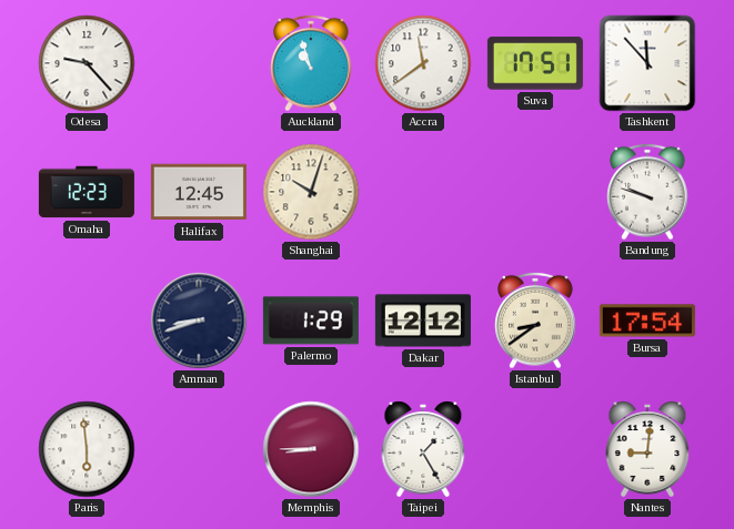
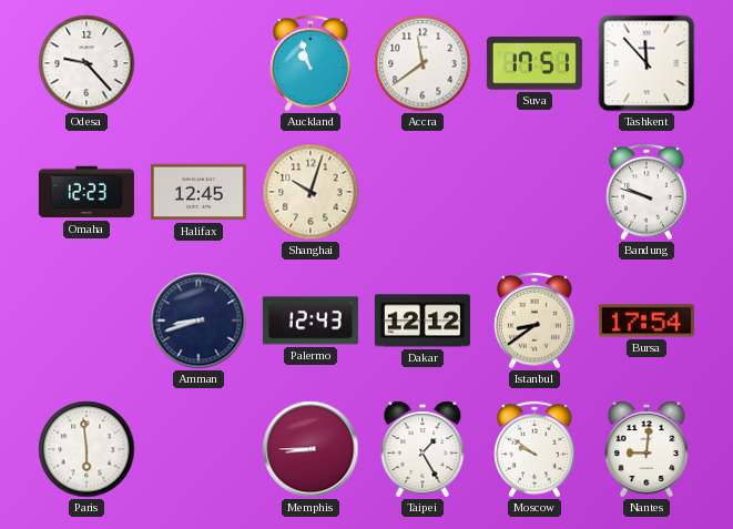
Palermo: 1:29 -> 12:43
Moscow: none -> 9:51
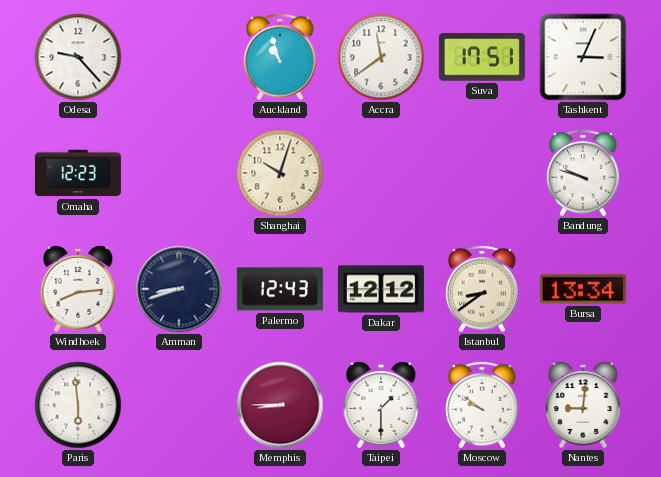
Tashkent: 11:53 -> 3:04
Halifax: 12:45 -> none
Windhoek: none -> 8:14
Bursa: 17:54 -> 13:34
Taipei: 1:25 -> 1:30
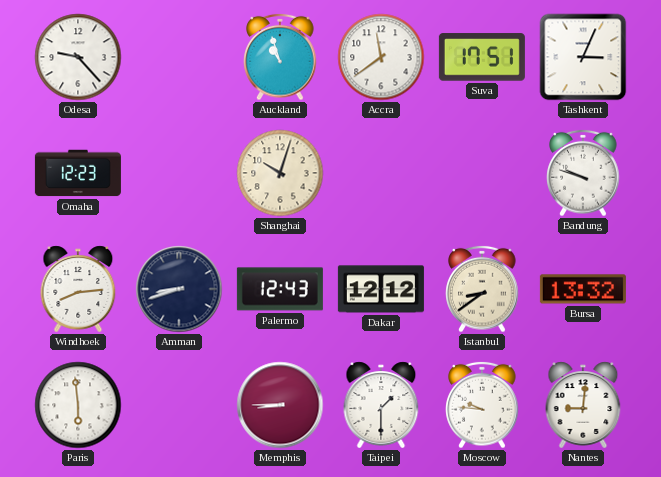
Bursa: 13:34 -> 13:32
Moscow: 9:51 -> 9:46
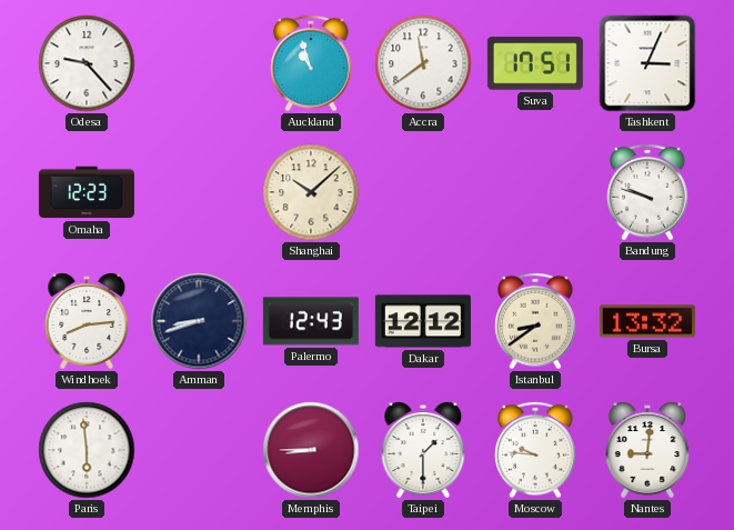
Shanghai: 10:03 -> 10:08
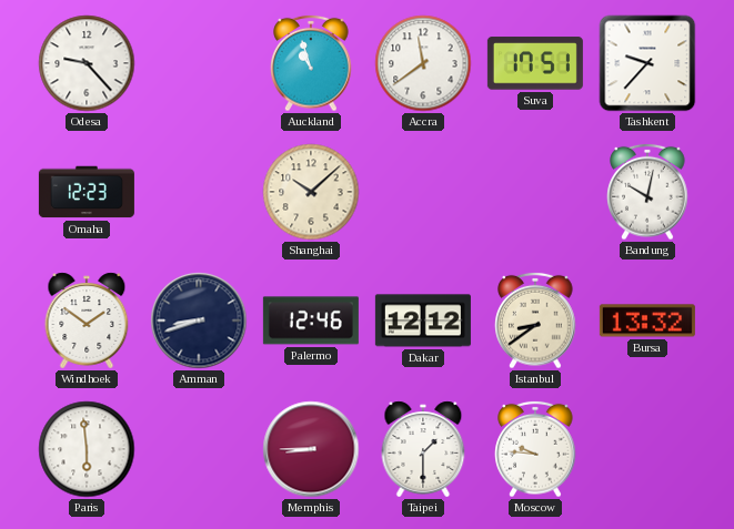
Tashkent: 3:04 -> 9:37
Bandung: 9:48 -> 10:02
Windhoek: 8:14 -> 1:51
Palermo: 12:43 -> 12:46
Nantes: 9:01 -> none
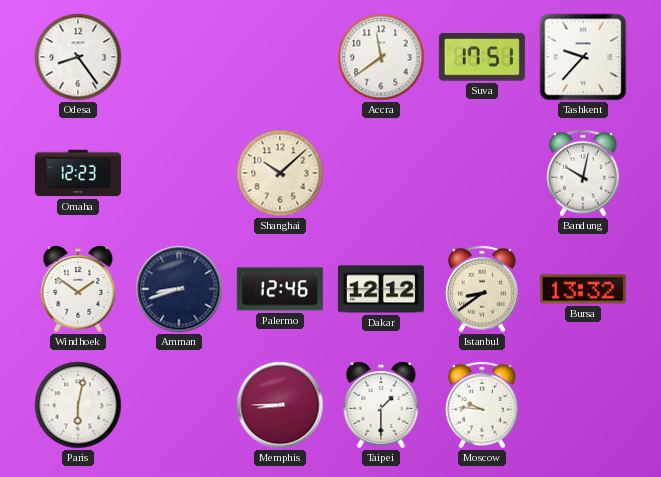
Odesa: 9:23 -> 8:24
Auckland: 10:57 -> none
Paris: 5:59 -> 6:02
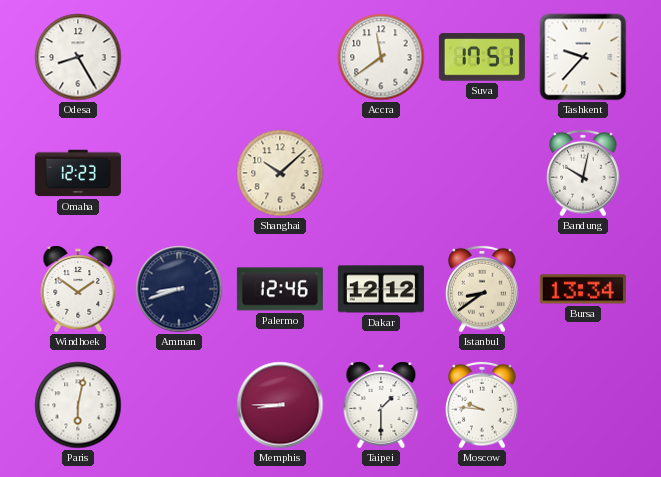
Odesa: 8:24 -> 8:25
Bursa: 13:32 -> 13:34
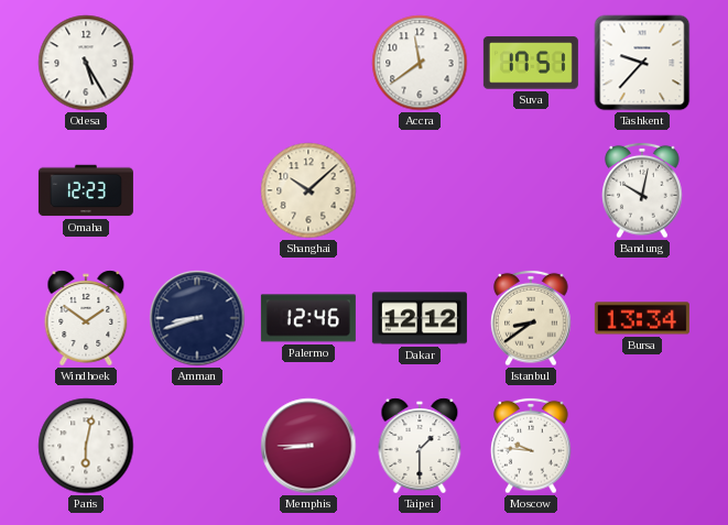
Odesa: 8:25 -> 5:25
